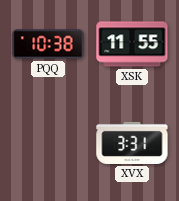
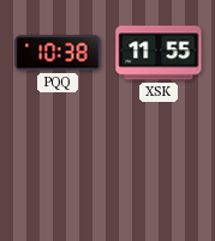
XVX: 3:31 -> none
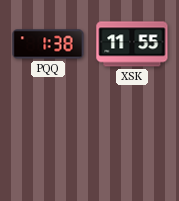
PQQ: 10:38 -> 1:38
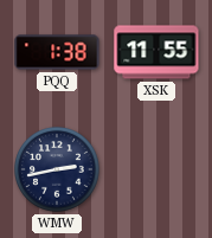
WMW: none -> 2:43
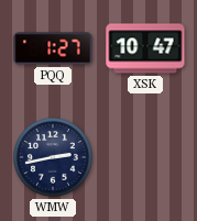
PQQ: 1:38 -> 1:27
XSK: 11:55 -> 10:47
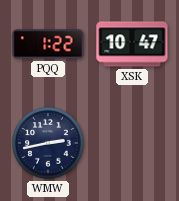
PQQ: 1:27 -> 1:22
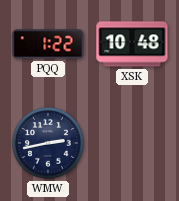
XSK: 10:47 -> 10:48
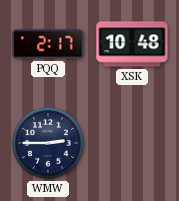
PQQ: 1:22 -> 2:17
WMW: 2:43 -> 2:45
